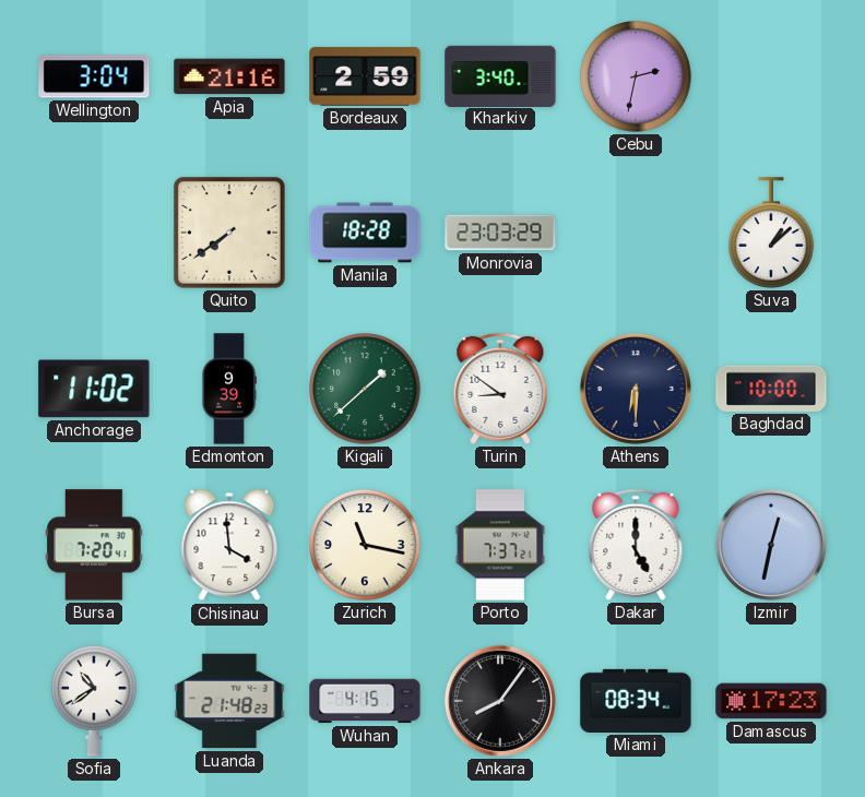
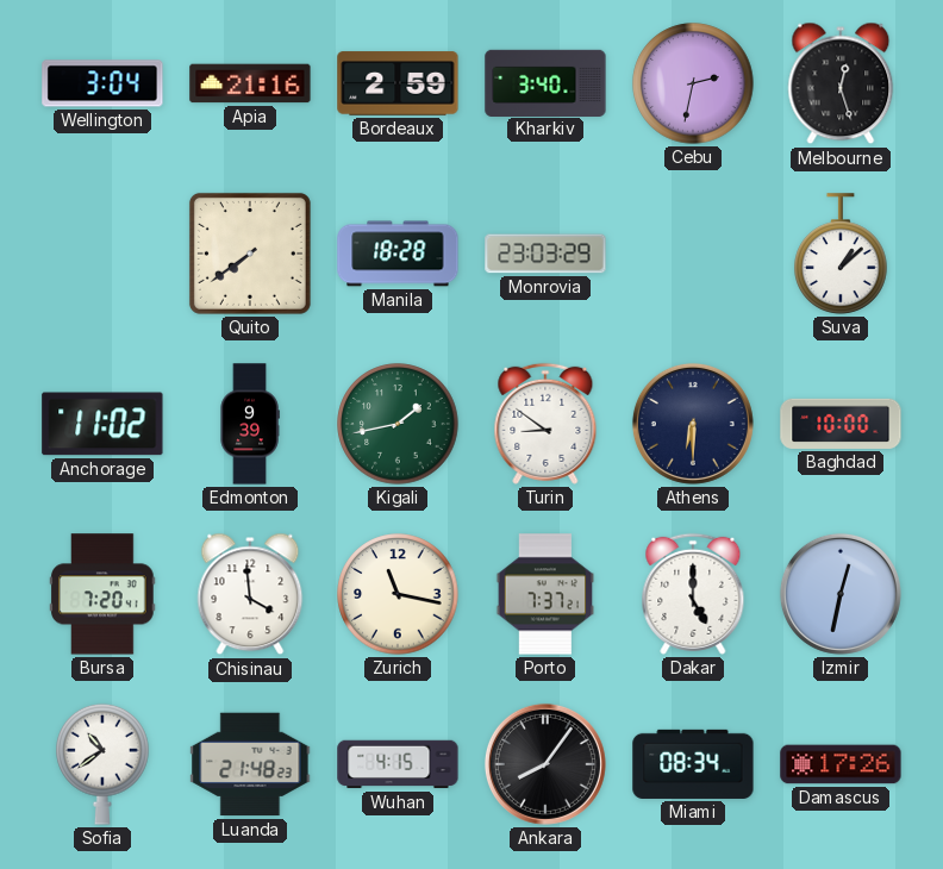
Melbourne: none -> 12:27
Kigali: 1:38 -> 1:43
Damascus: 17:23 -> 17:26
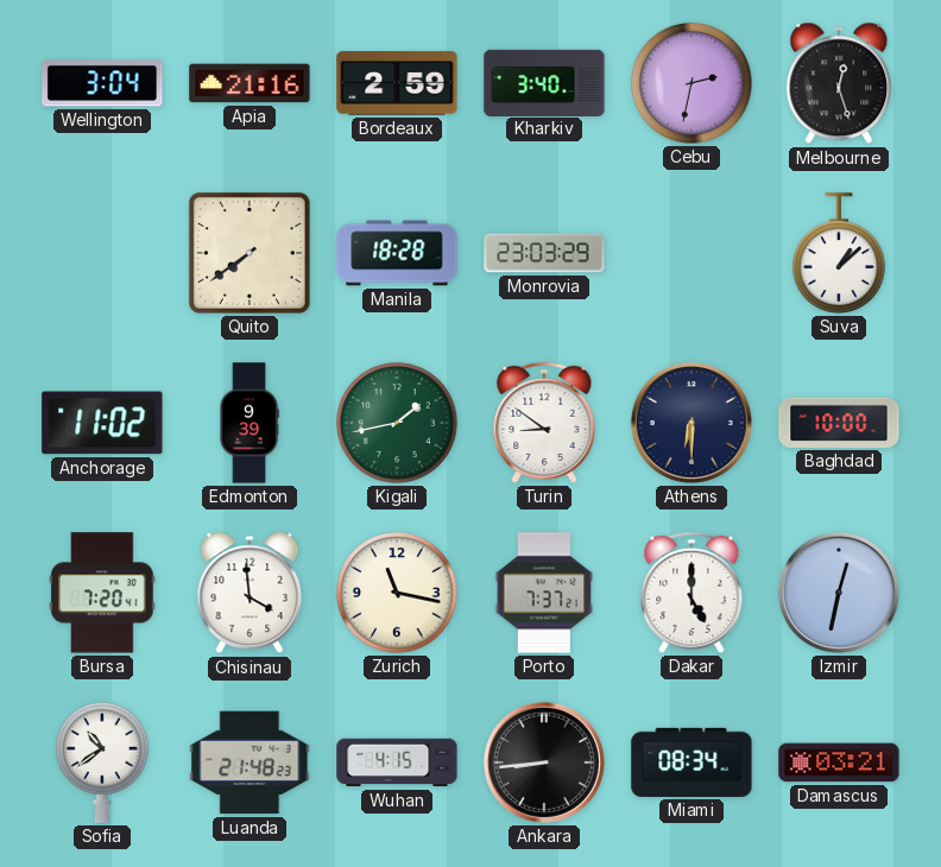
Ankara: 8:06 -> 8:44
Damascus: 17:26 -> 03:21
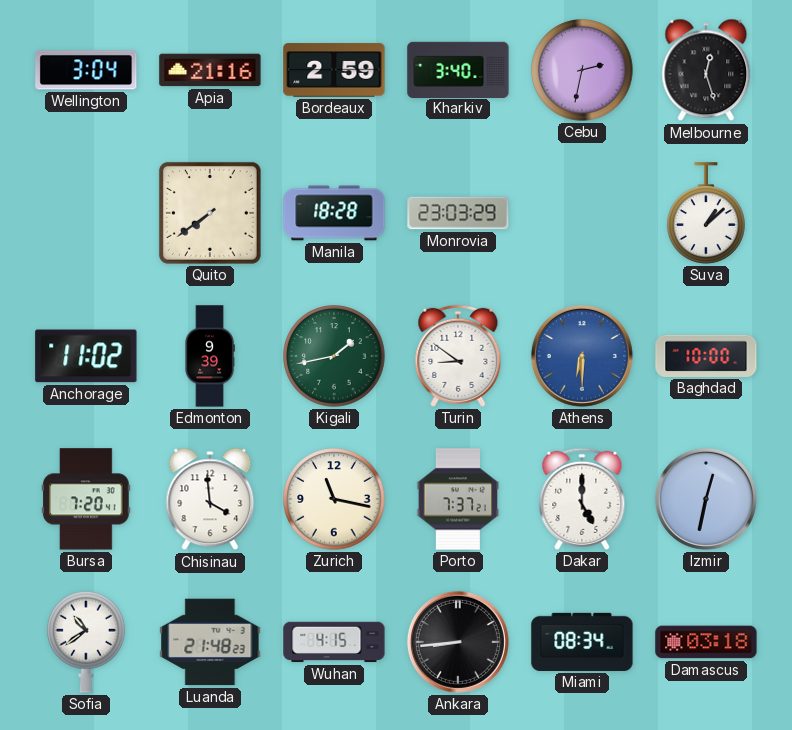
Athens dial: navy -> blue
Damascus: 03:21 -> 03:18
